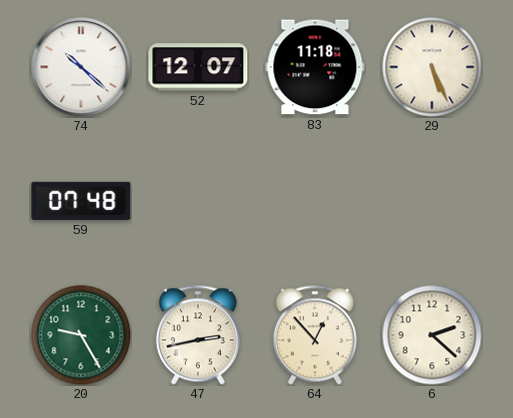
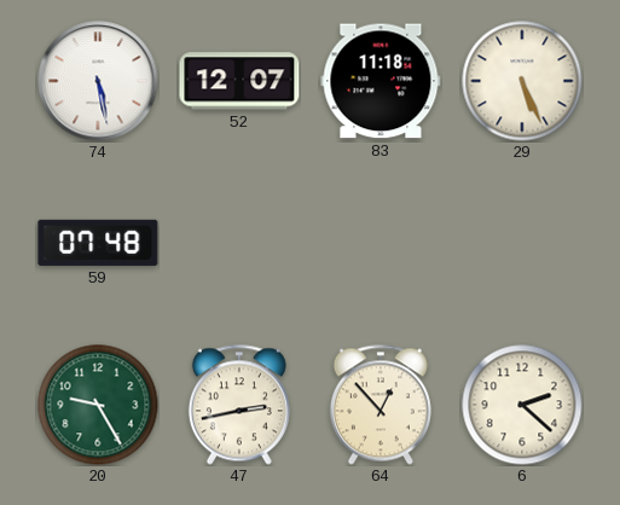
74: 10:22 -> 5:28
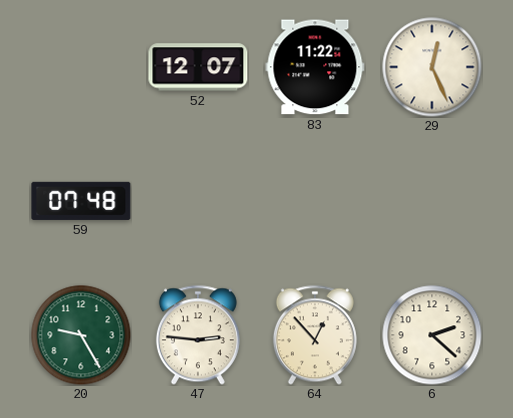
74: 5:28 -> none
83: 11:18 -> 11:22
29: 5:26 -> 12:26
47: 2:43 -> 2:46
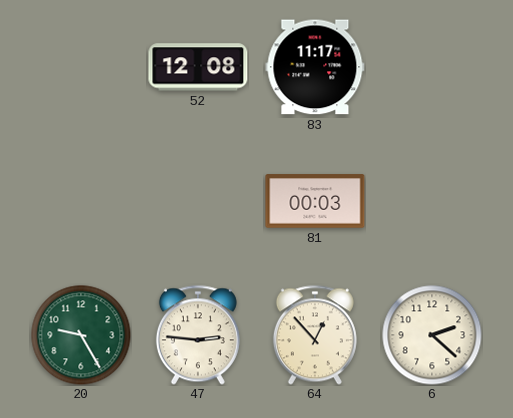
52: 12:07 -> 12:08
83: 11:22 -> 11:17
29: 12:26 -> none
59: 07:48 -> none
81: none -> 00:03
